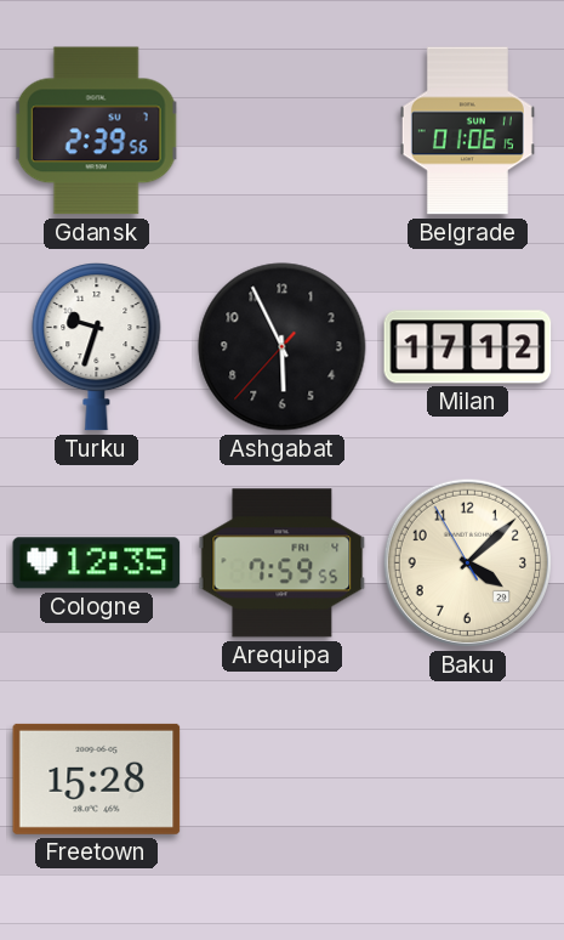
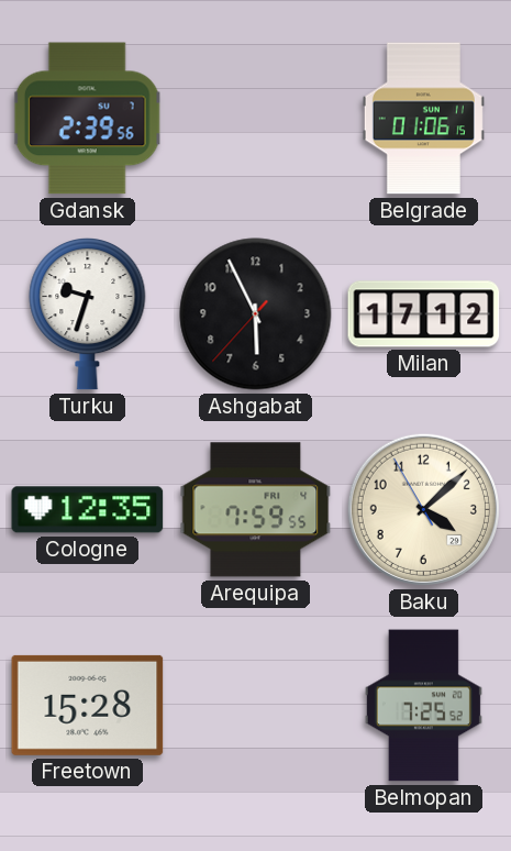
Belmopan: none -> 7:25
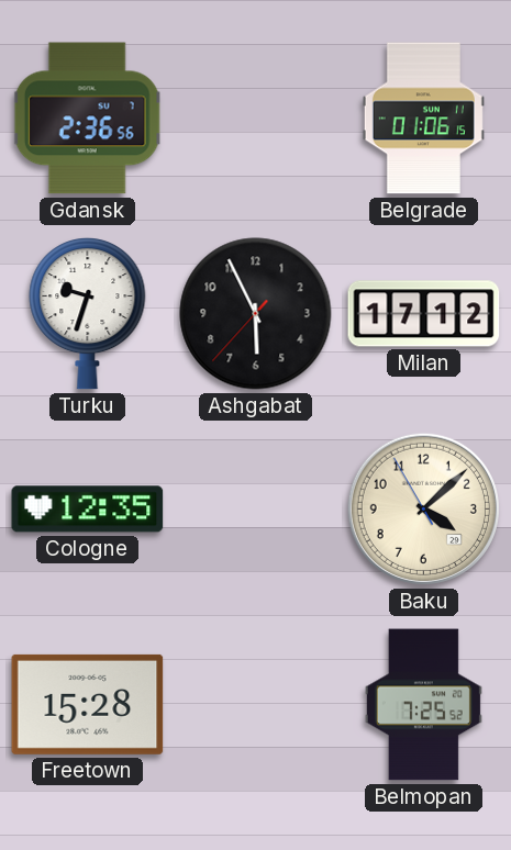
Gdansk: 2:39 -> 2:36
Arequipa: 7:59 -> none
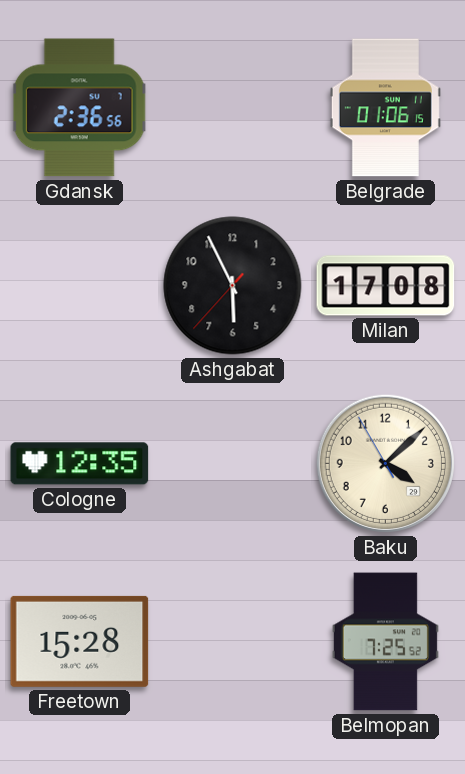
Turku: 9:33 -> none
Milan: 17:12 -> 17:08
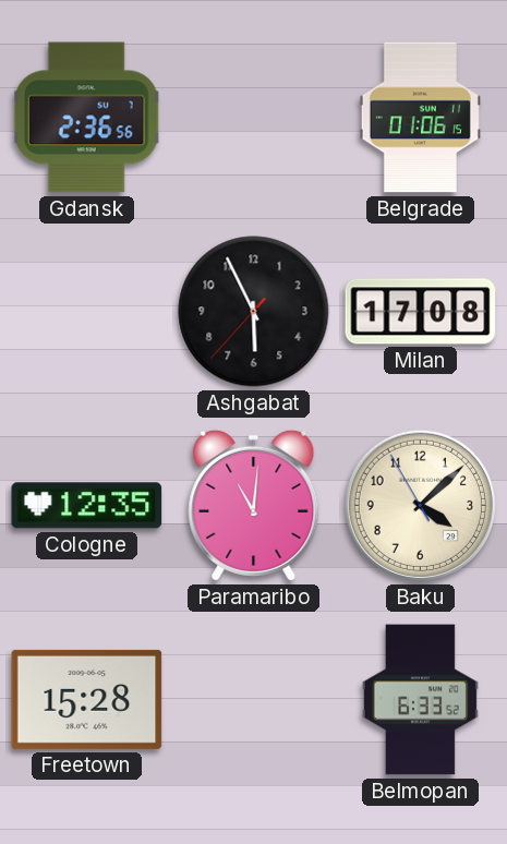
Paramaribo: none -> 11:01
Belmopan: 7:25 -> 6:33
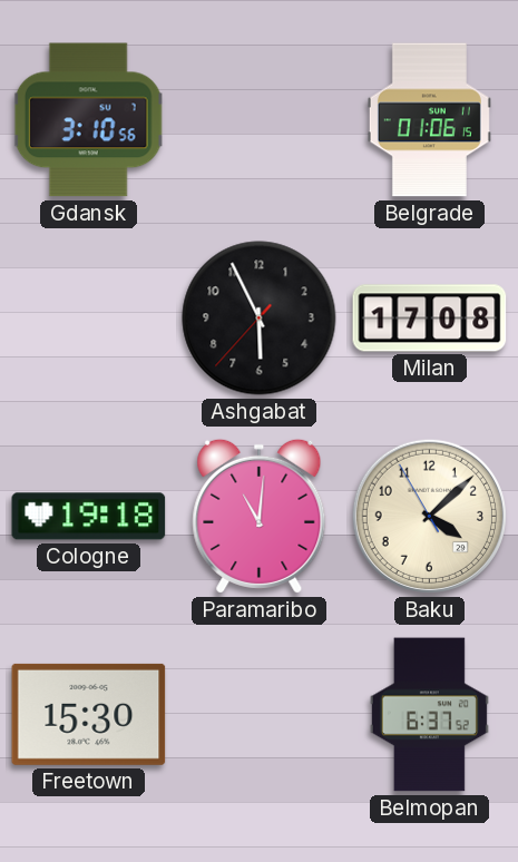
Gdansk: 2:36 -> 3:10
Cologne: 12:35 -> 19:18
Freetown: 15:28 -> 15:30
Belmopan: 6:33 -> 6:37
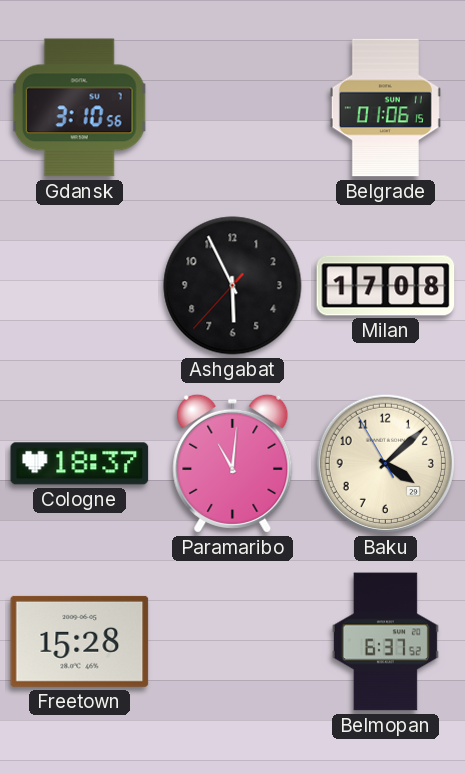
Cologne: 19:18 -> 18:37
Freetown: 15:30 -> 15:28
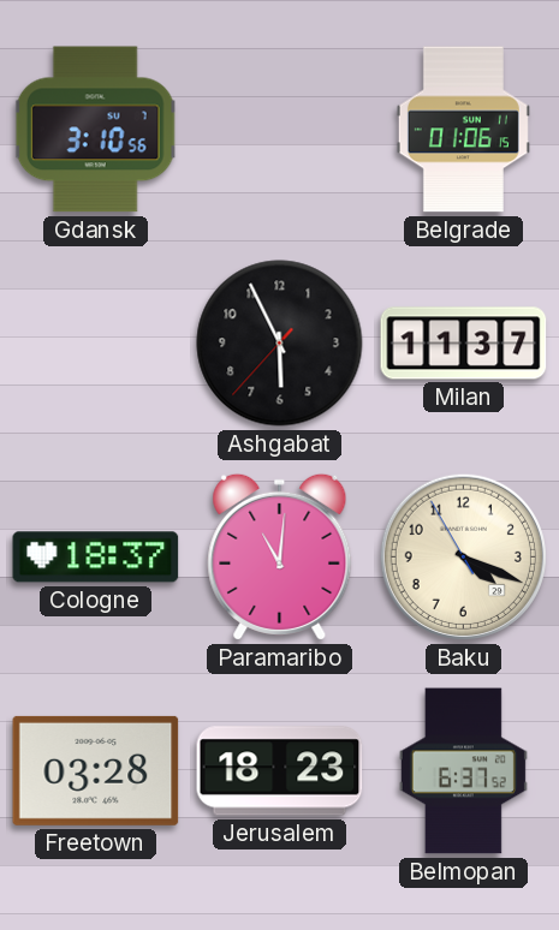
Milan: 17:08 -> 11:37
Baku: 4:07 -> 4:18
Freetown: 15:28 -> 03:28
Jerusalem: none -> 18:23
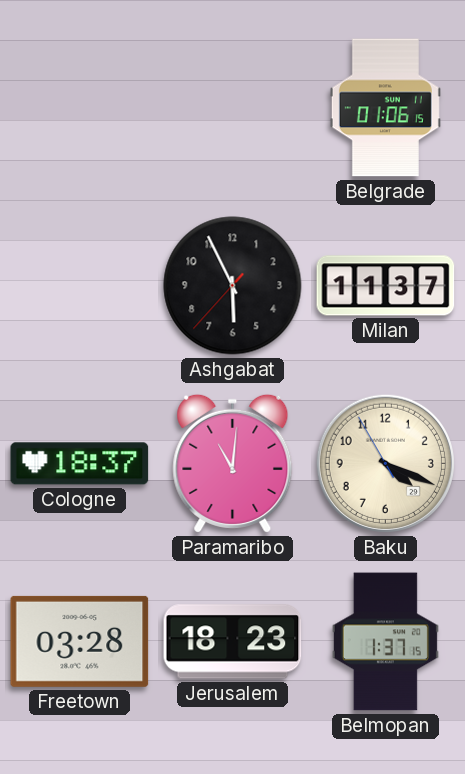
Gdansk: 3:10 -> none
Belmopan: 6:37 -> 1:37
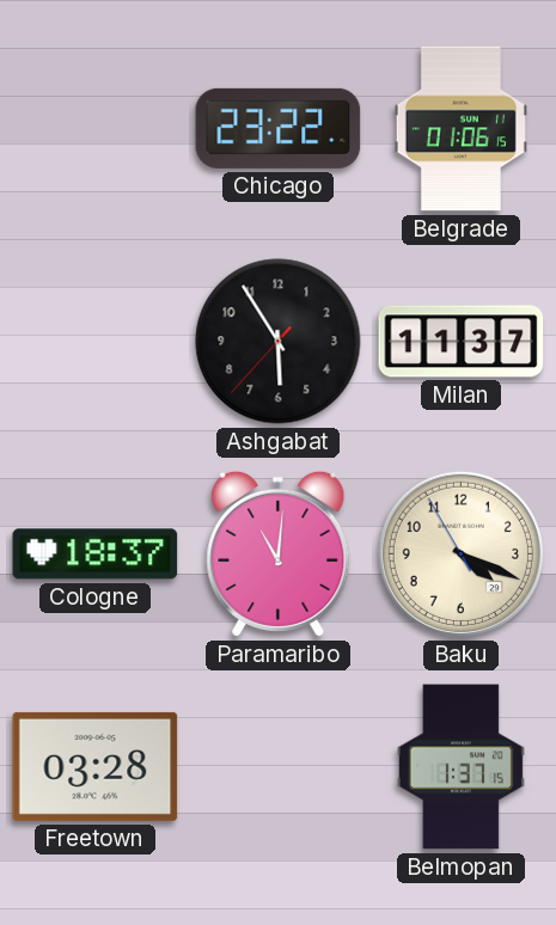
Chicago: none -> 23:22
Ashgabat: 5:55 -> 5:54
Jerusalem: 18:23 -> none
